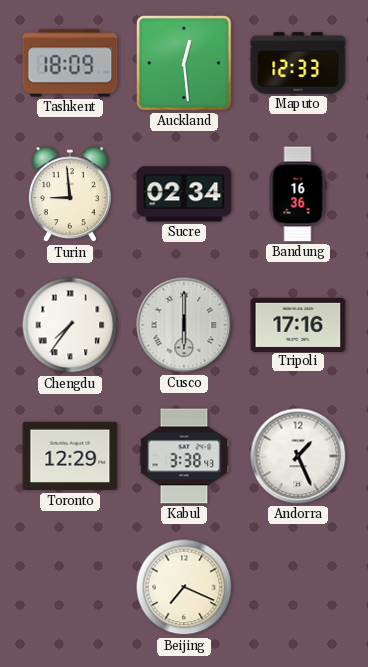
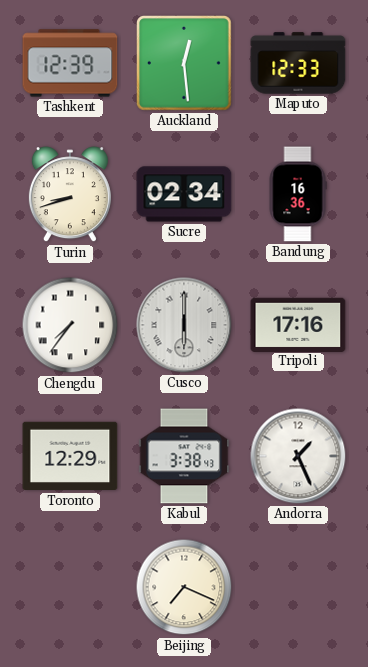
Tashkent: 18:09 -> 12:39
Turin: 8:59 -> 8:42
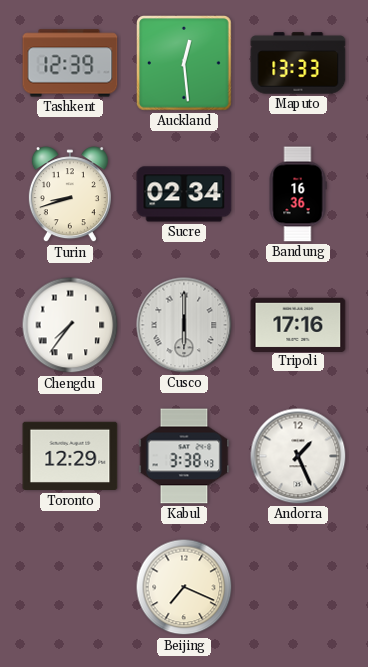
Maputo: 12:33 -> 13:33
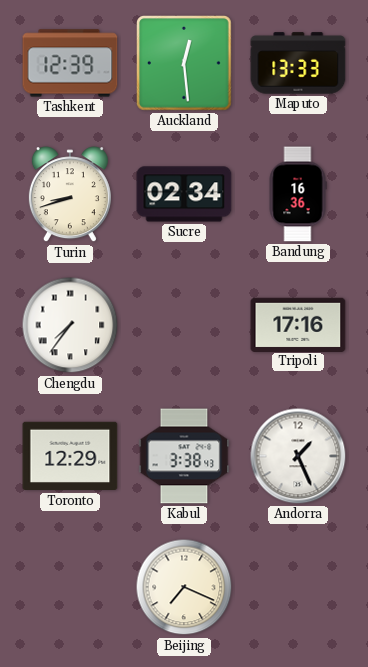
Cusco: 6:00 -> none
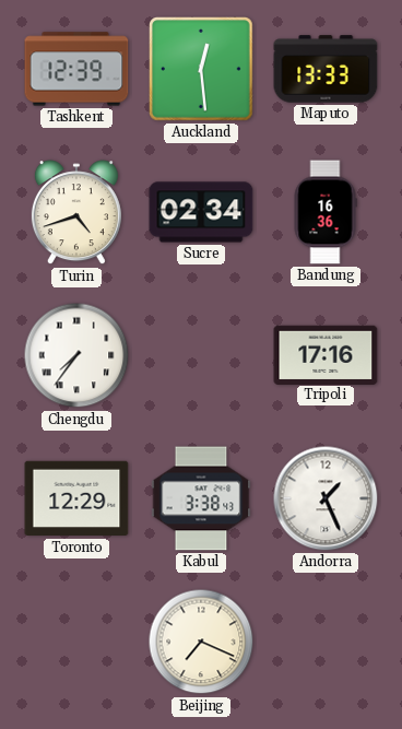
Turin: 8:42 -> 4:42
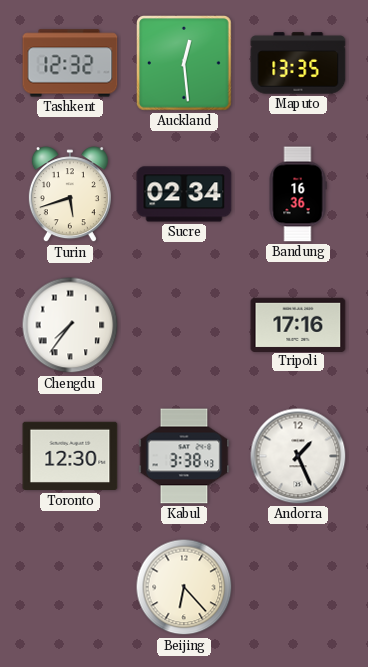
Tashkent: 12:39 -> 12:32
Maputo: 13:33 -> 13:35
Turin: 4:42 -> 5:42
Toronto: 12:29 -> 12:30
Beijing: 7:19 -> 6:23
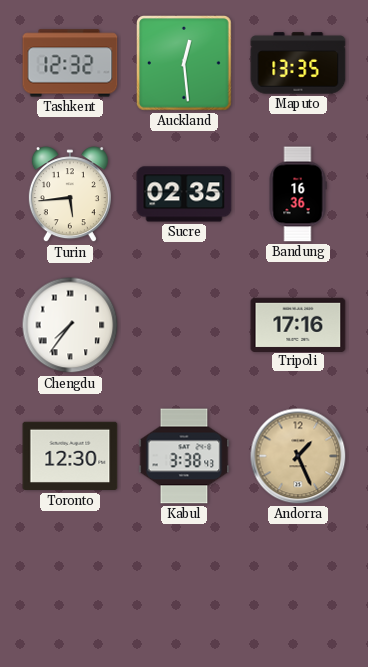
Turin: 5:42 -> 5:44
Sucre: 02:34 -> 02:35
Andorra dial: white -> champagne
Beijing: 6:23 -> none
